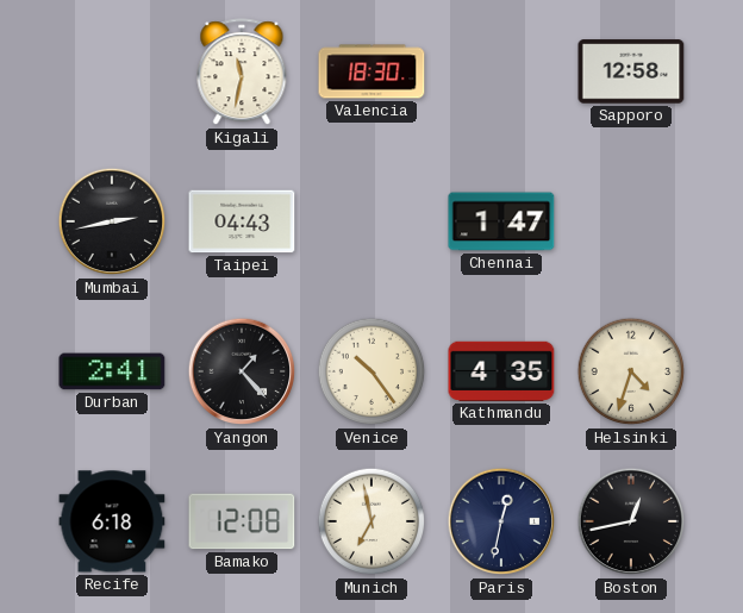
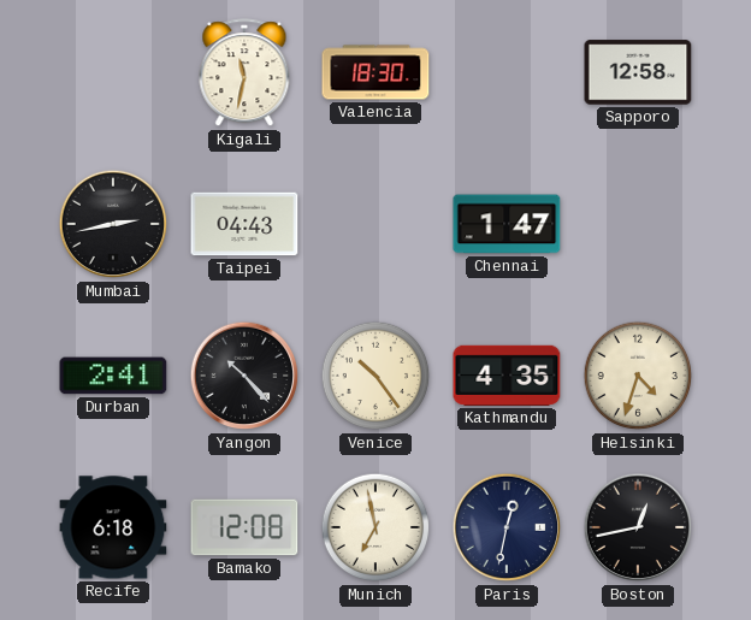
Yangon: 1:23 -> 10:23
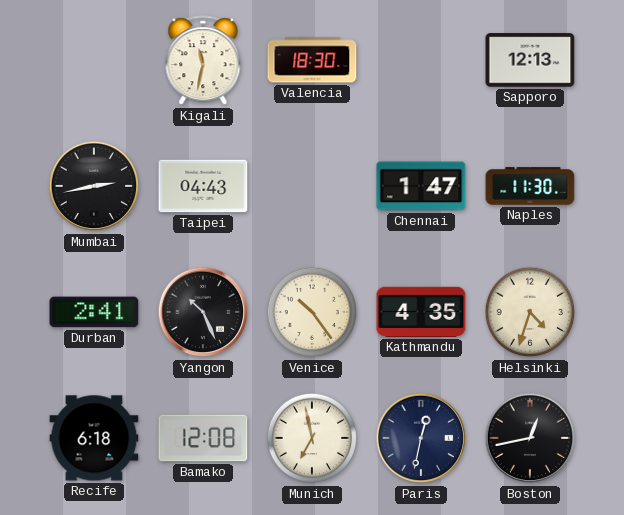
Sapporo: 12:58 -> 12:13
Naples: none -> 11:30
Yangon: 10:23 -> 10:26
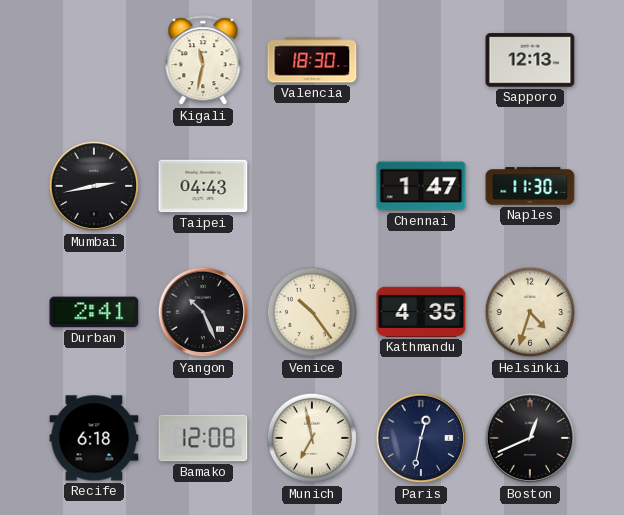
Boston: 12:43 -> 12:41
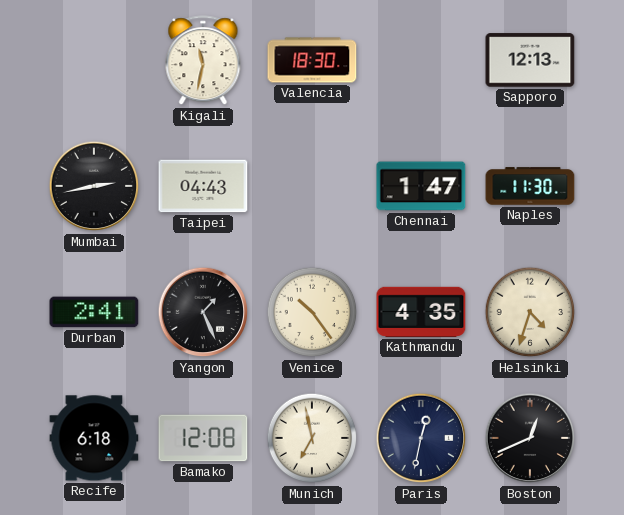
Yangon: 10:26 -> 1:26
